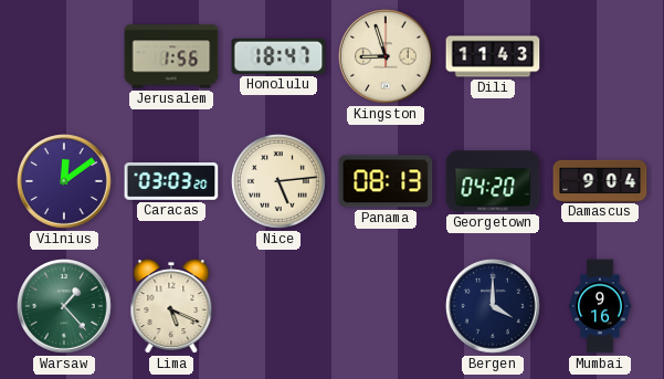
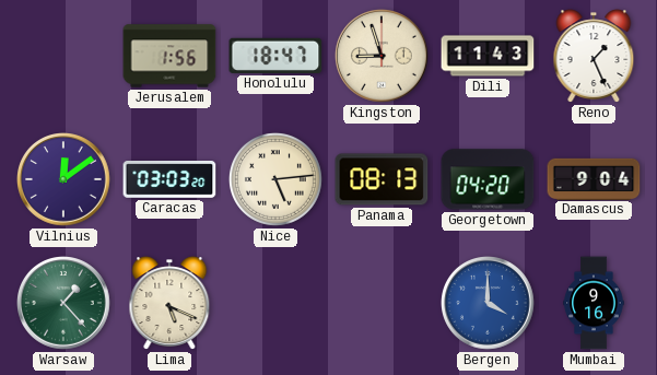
Reno: none -> 1:26
Bergen dial: navy -> blue
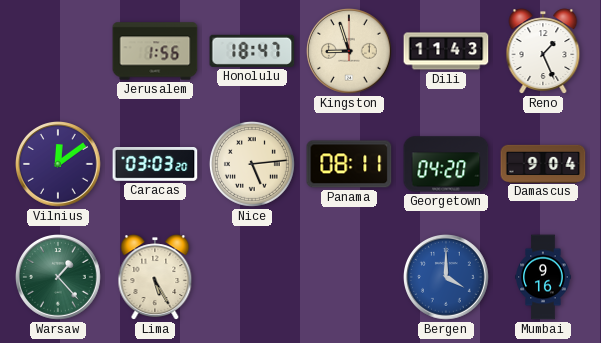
Panama: 08:13 -> 08:11
Lima: 5:19 -> 5:25
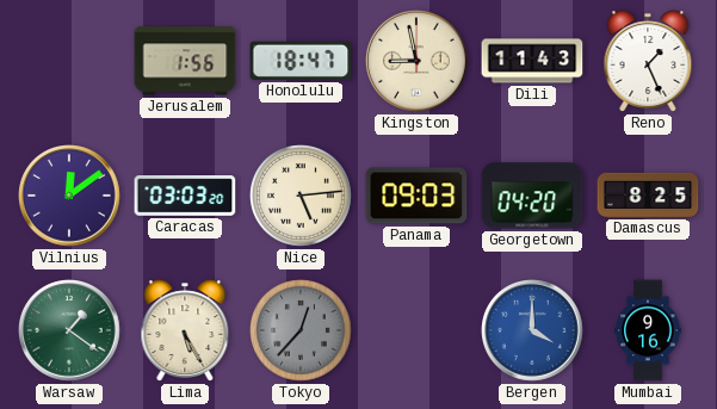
Kingston: 8:57 -> 8:58
Panama: 08:11 -> 09:03
Damascus: 9:04 -> 8:25
Warsaw: 1:23 -> 1:21
Tokyo: none -> 12:37
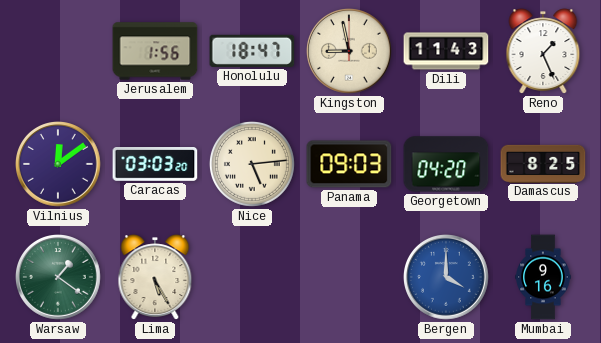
Tokyo: 12:37 -> none
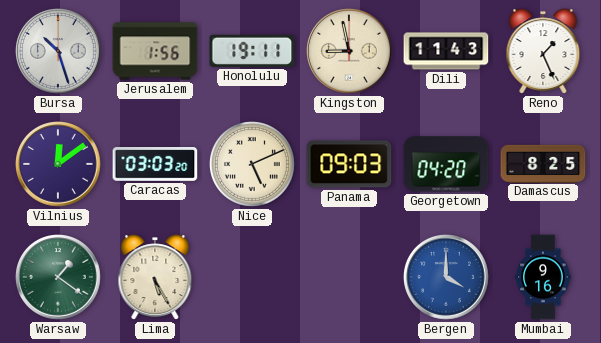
Bursa: none -> 10:27
Honolulu: 18:47 -> 19:11
Nice: 5:14 -> 5:11
